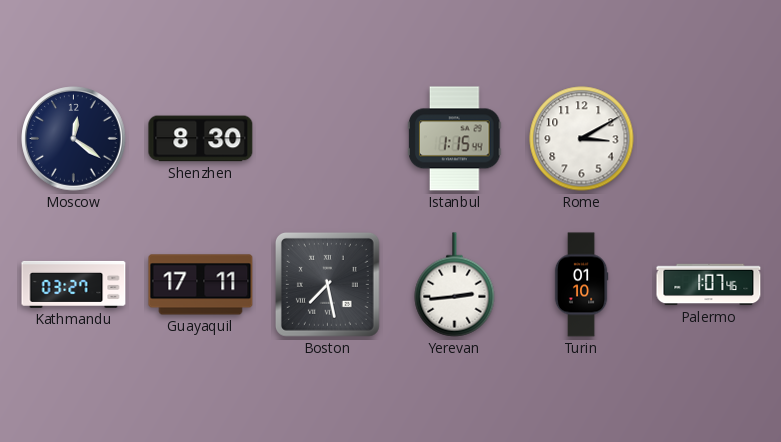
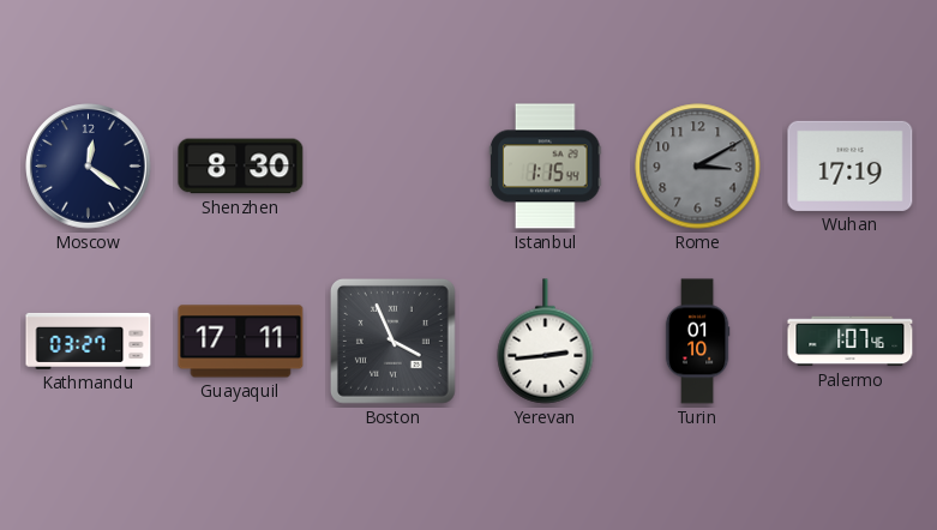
Rome dial: white -> grey
Wuhan: none -> 17:19
Boston: 7:28 -> 3:56
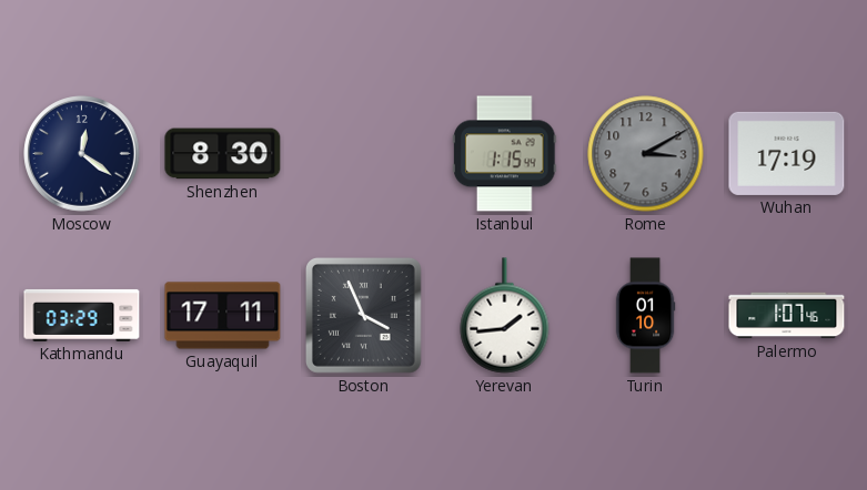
Kathmandu: 03:27 -> 03:29
Yerevan: 2:44 -> 1:44
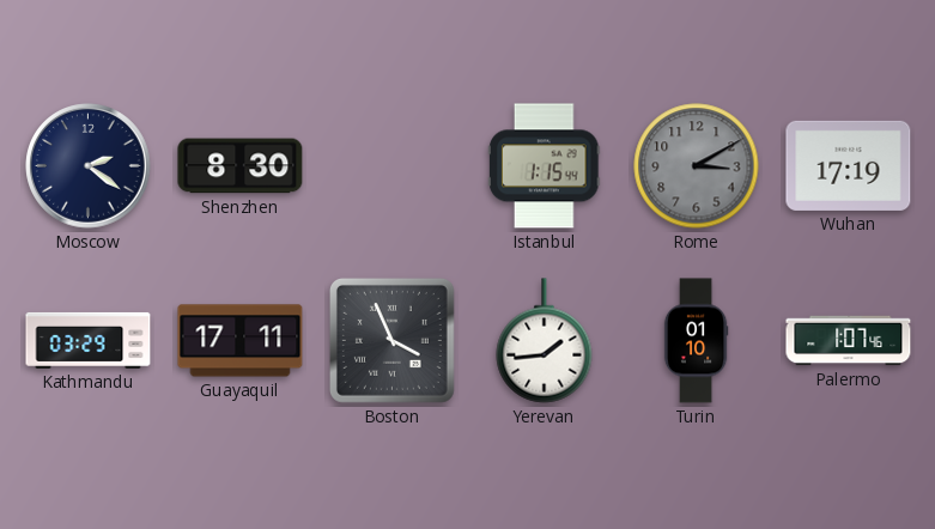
Moscow: 12:21 -> 2:21
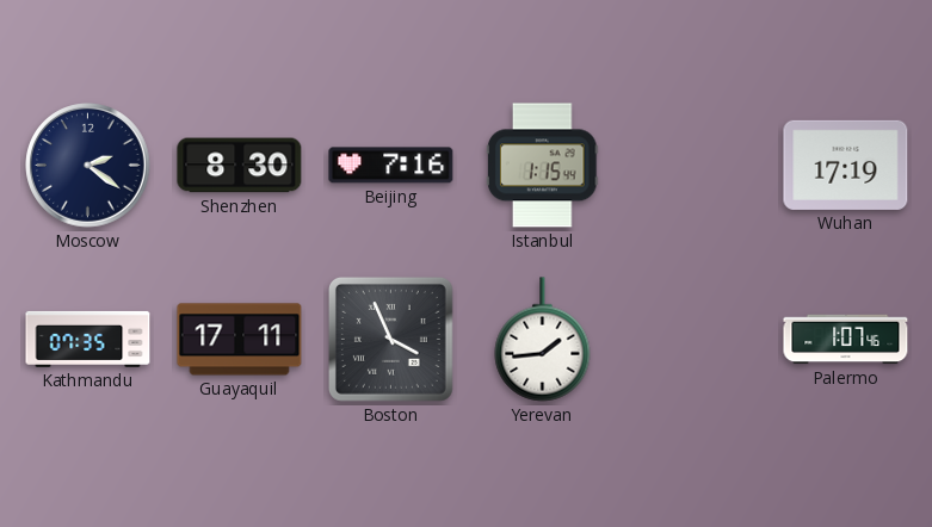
Beijing: none -> 7:16
Rome: 3:10 -> none
Kathmandu: 03:29 -> 07:35
Turin: 01:10 -> none
